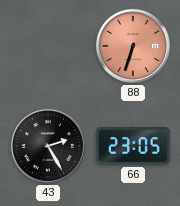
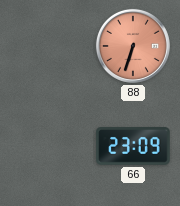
43: 2:25 -> none
66: 23:05 -> 23:09
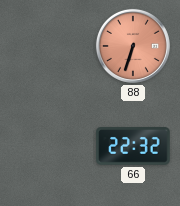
66: 23:09 -> 22:32
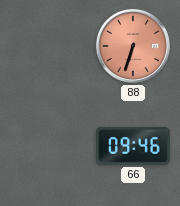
66: 22:32 -> 09:46
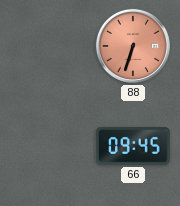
66: 09:46 -> 09:45
